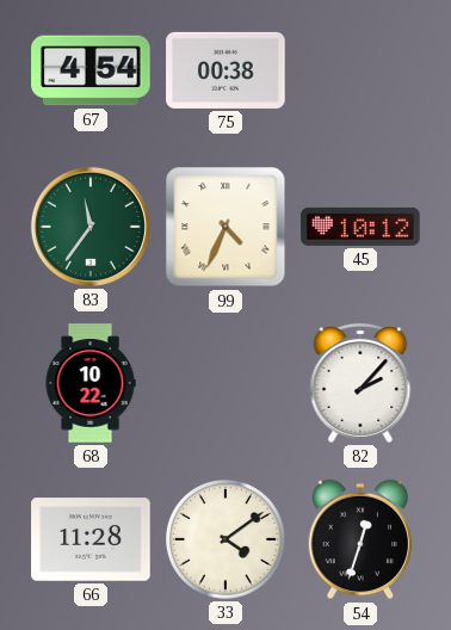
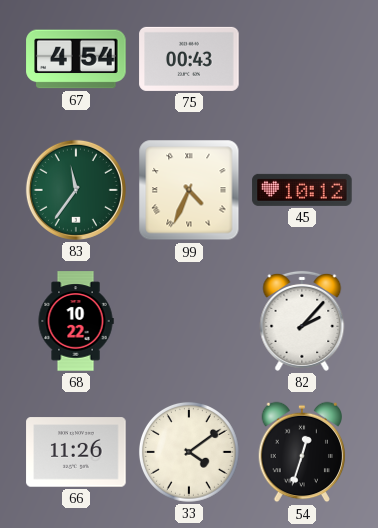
75: 00:38 -> 00:43
66: 11:28 -> 11:26
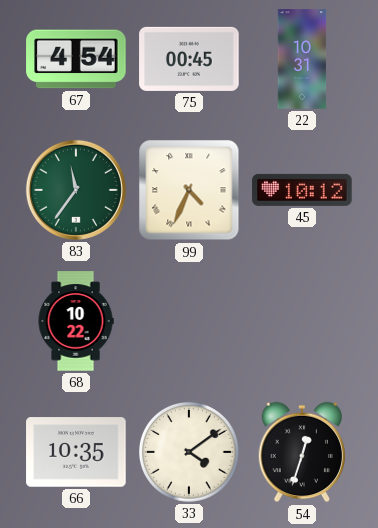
75: 00:43 -> 00:45
22: none -> 10:31
82: 2:07 -> none
66: 11:26 -> 10:35
